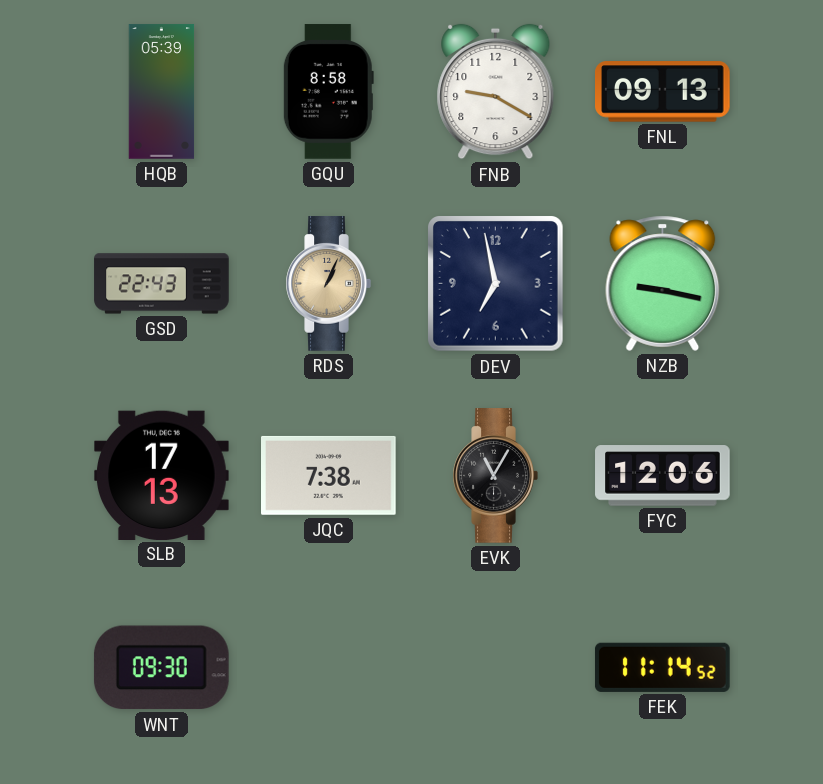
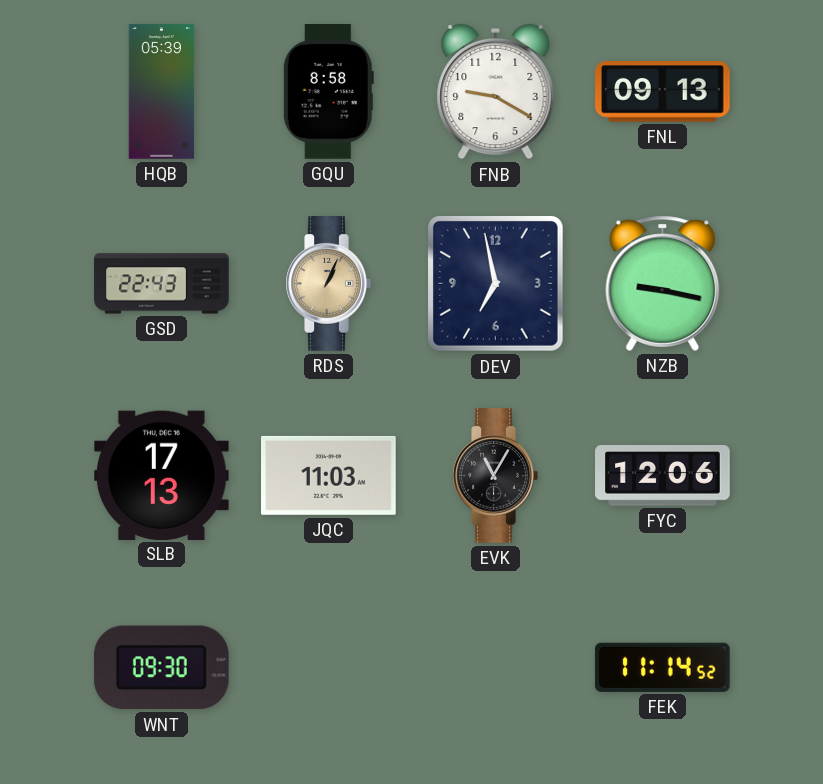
JQC: 7:38 -> 11:03
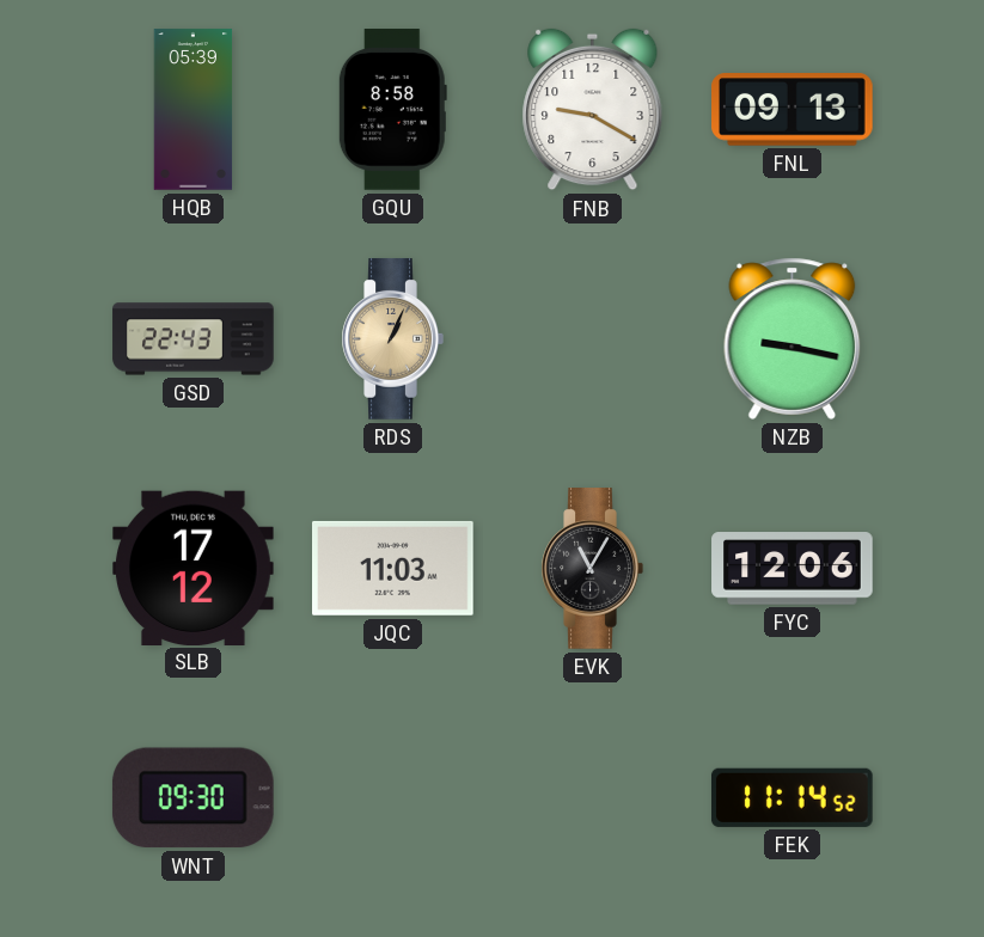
DEV: 6:58 -> none
SLB: 17:13 -> 17:12
